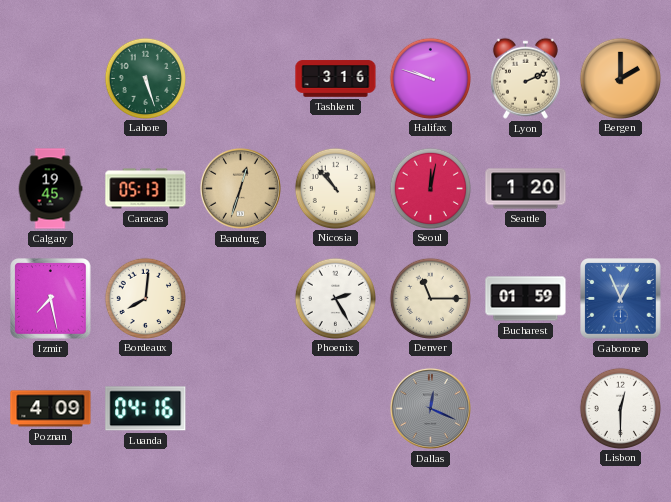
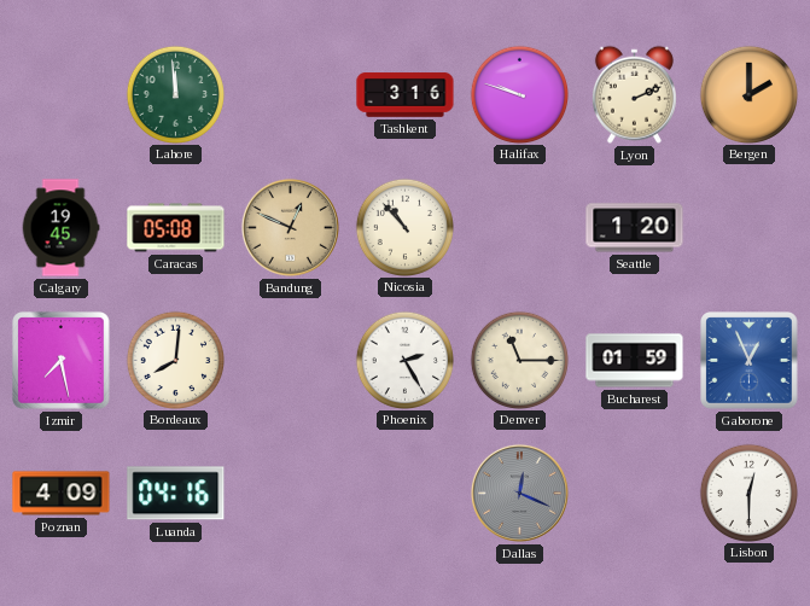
Lahore: 5:27 -> 11:59
Caracas: 05:13 -> 05:08
Bandung: 12:33 -> 12:49
Seoul: 12:02 -> none
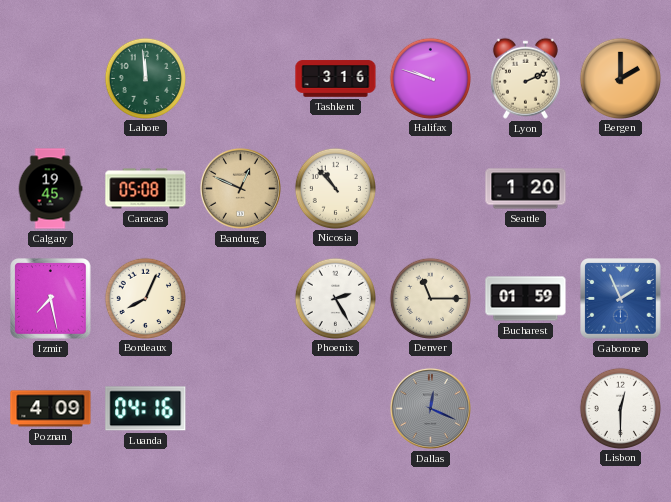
Bordeaux: 8:01 -> 8:04
Gaborone: 12:56 -> 1:56
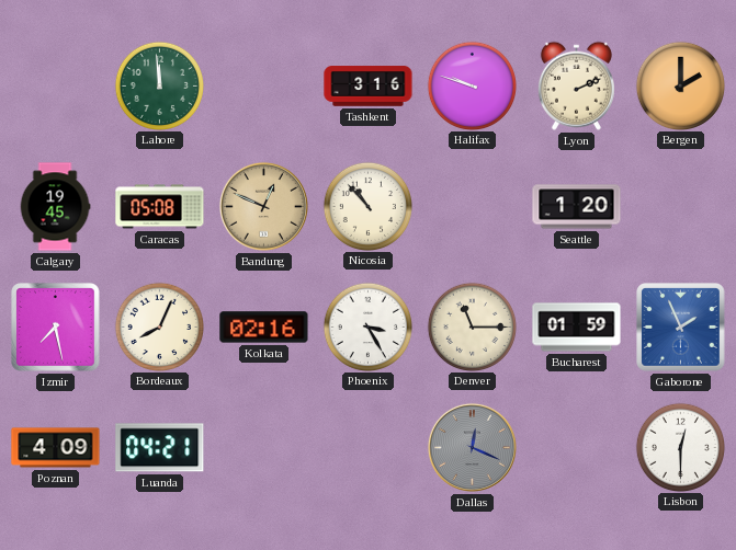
Kolkata: none -> 02:16
Phoenix: 2:25 -> 3:25
Luanda: 04:16 -> 04:21
